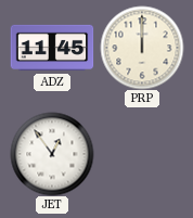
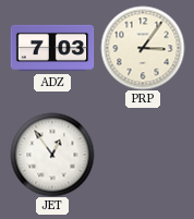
ADZ: 11:45 -> 7:03
PRP: 12:00 -> 3:06
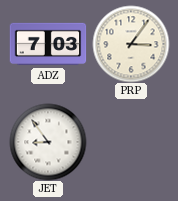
JET: 12:54 -> 8:54
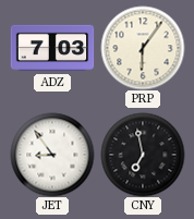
PRP: 3:06 -> 6:06
CNY: none -> 6:58
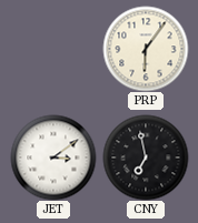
ADZ: 7:03 -> none
JET: 8:54 -> 3:09
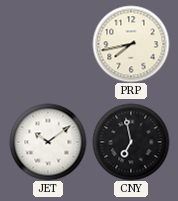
PRP: 6:06 -> 7:43
JET: 3:09 -> 10:09
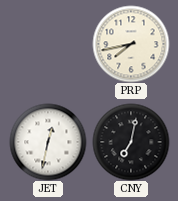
JET: 10:09 -> 12:32
CNY: 6:58 -> 7:02
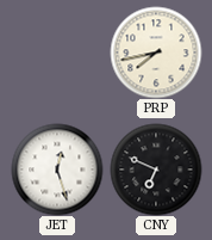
JET: 12:32 -> 12:27
CNY: 7:02 -> 6:49
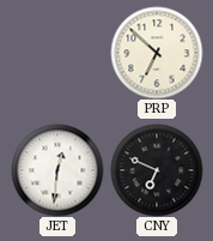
PRP: 7:43 -> 6:52
JET: 12:27 -> 12:31
